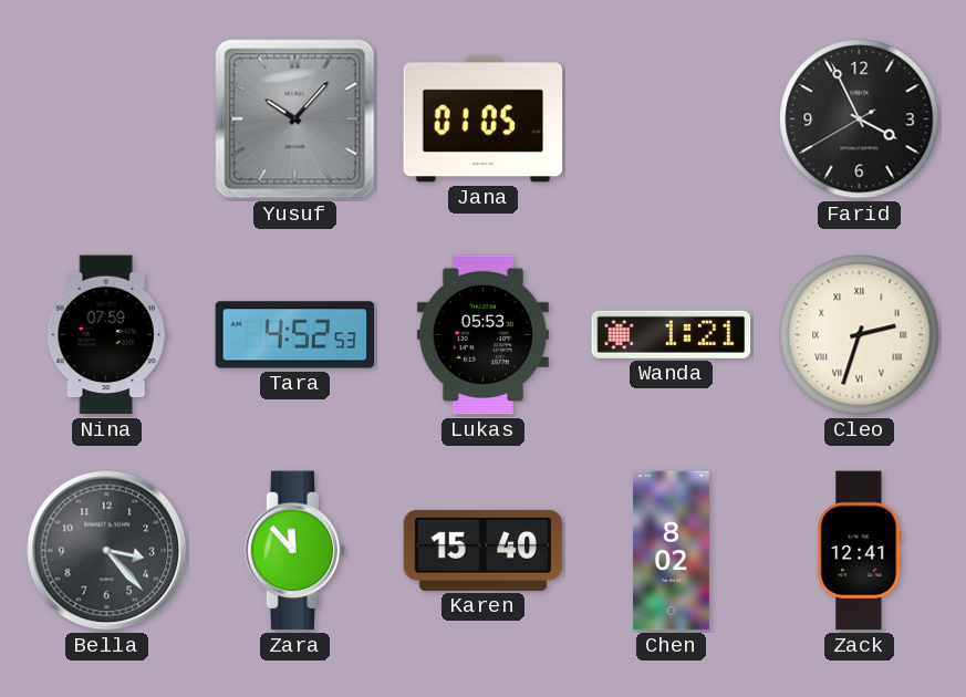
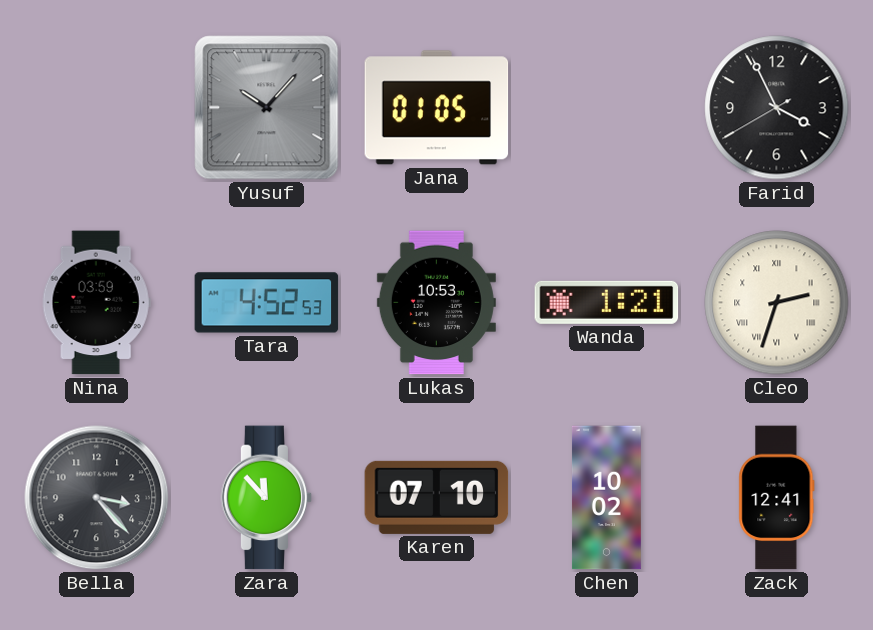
Nina: 07:59 -> 03:59
Lukas: 05:53 -> 10:53
Karen: 15:40 -> 07:10
Chen: 8:02 -> 10:02
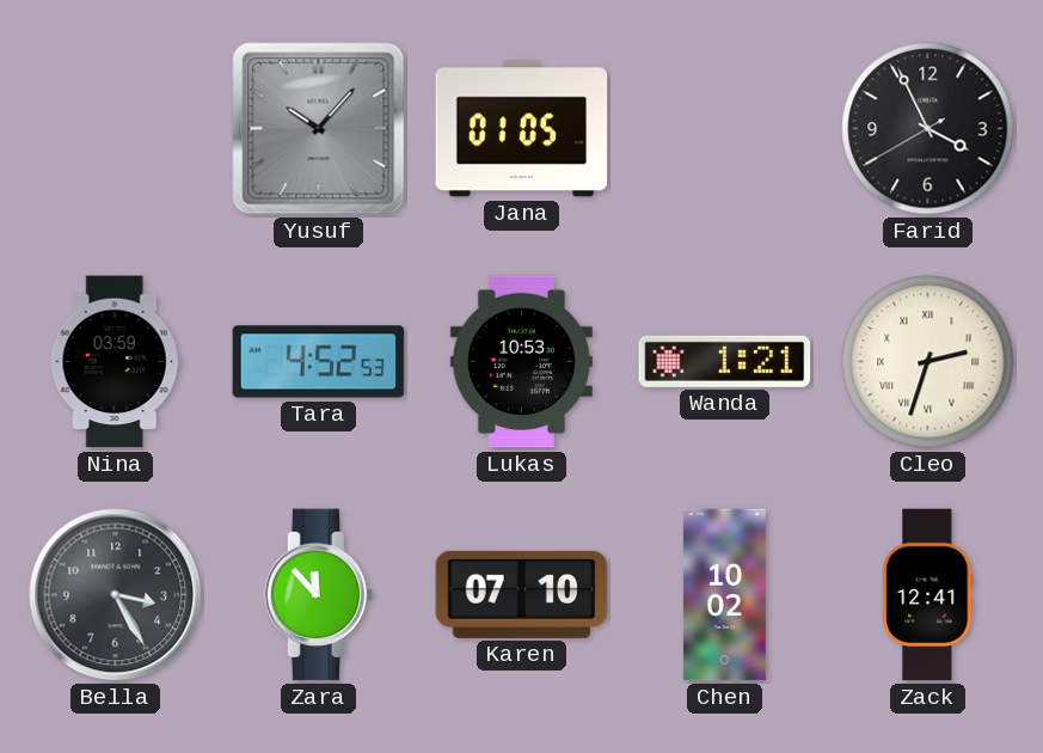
Bella: 3:23 -> 3:25
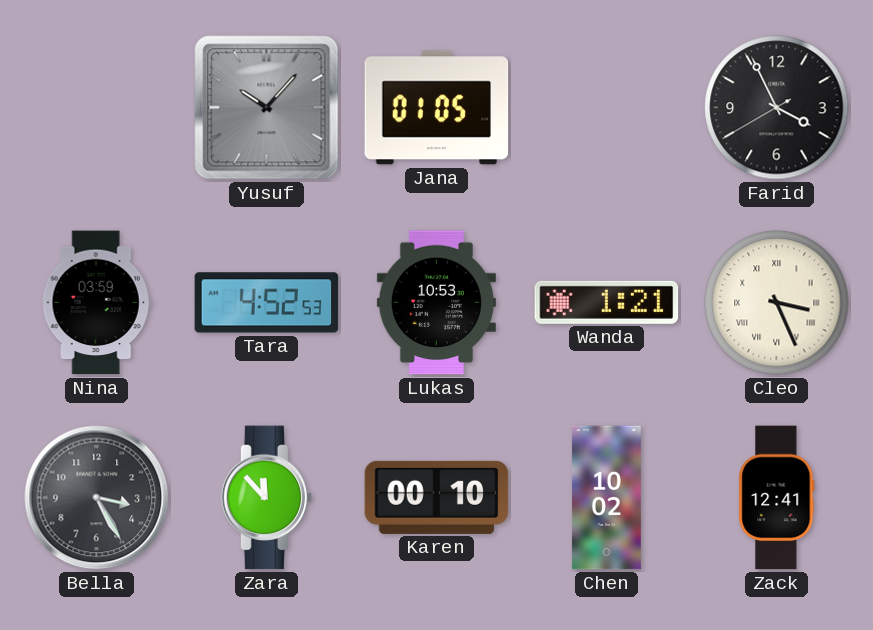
Cleo: 2:33 -> 3:26
Karen: 07:10 -> 00:10
